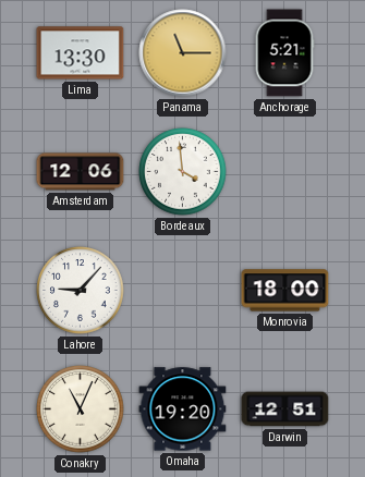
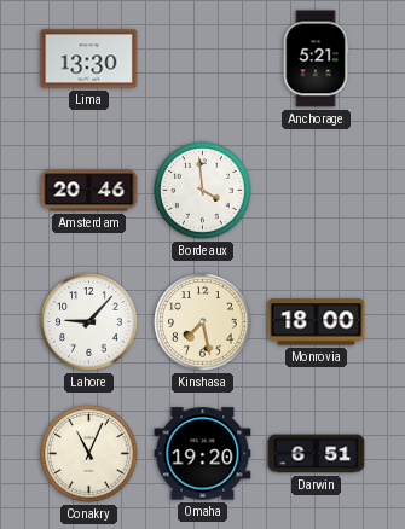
Panama: 11:15 -> none
Amsterdam: 12:06 -> 20:46
Kinshasa: none -> 7:28
Darwin: 12:51 -> 6:51
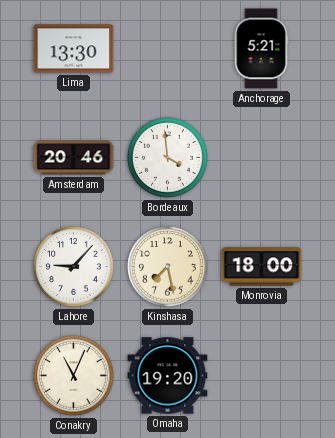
Darwin: 6:51 -> none
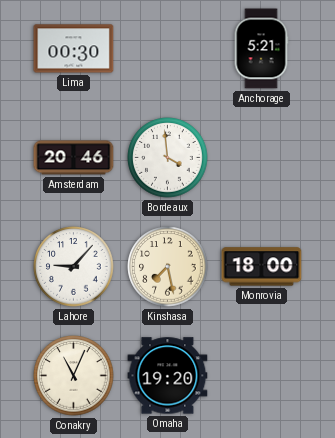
Lima: 13:30 -> 00:30
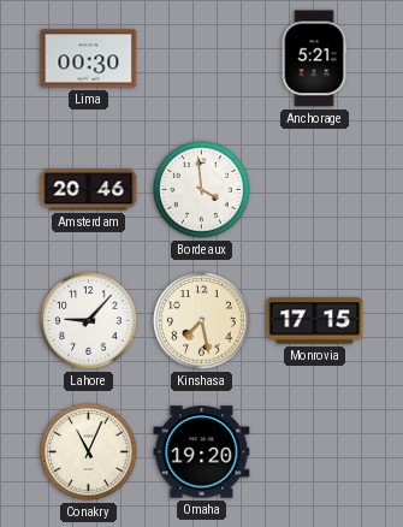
Monrovia: 18:00 -> 17:15
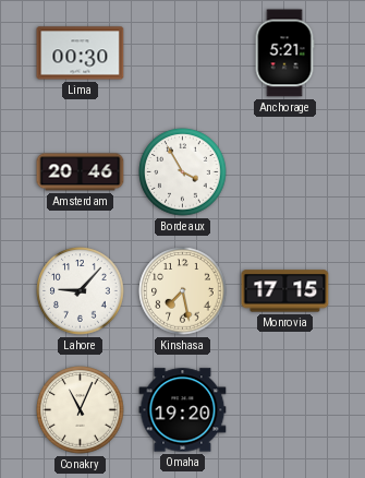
Bordeaux: 3:59 -> 3:55
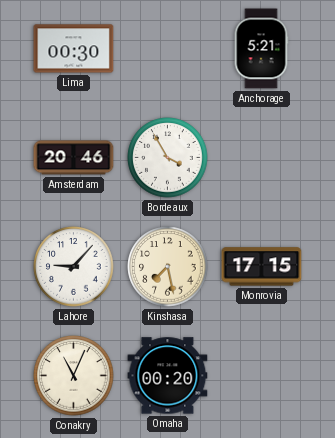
Omaha: 19:20 -> 00:20
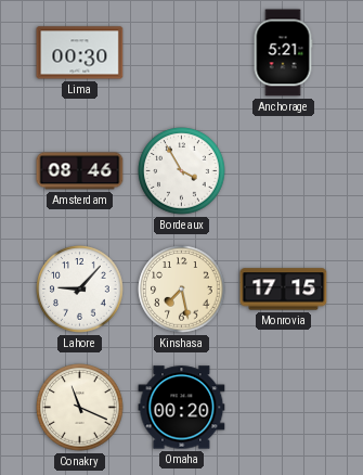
Amsterdam: 20:46 -> 08:46
Conakry: 11:04 -> 11:19
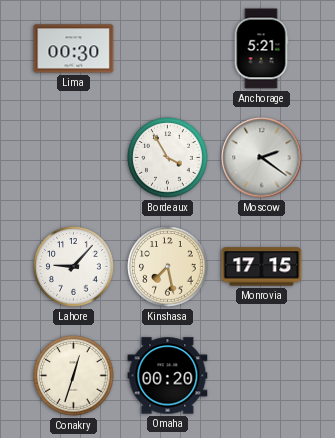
Amsterdam: 08:46 -> none
Moscow: none -> 2:21
Conakry: 11:19 -> 12:33
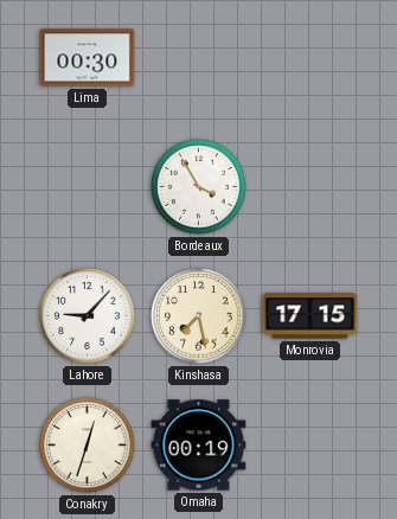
Anchorage: 5:21 -> none
Moscow: 2:21 -> none
Omaha: 00:20 -> 00:19
